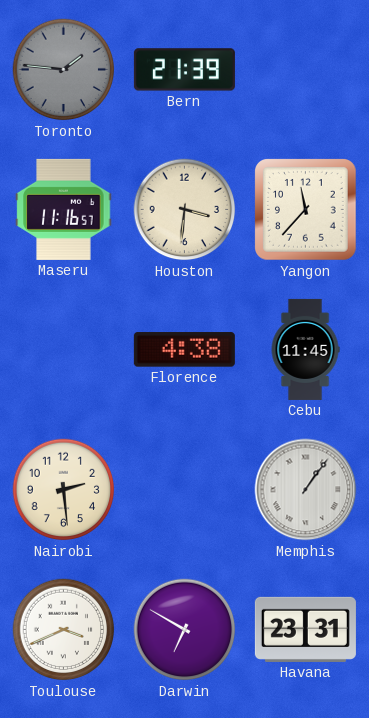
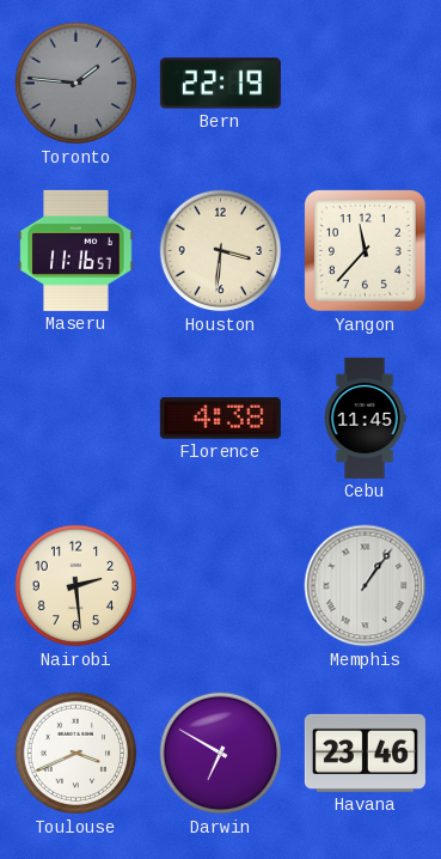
Bern: 21:39 -> 22:19
Havana: 23:31 -> 23:46
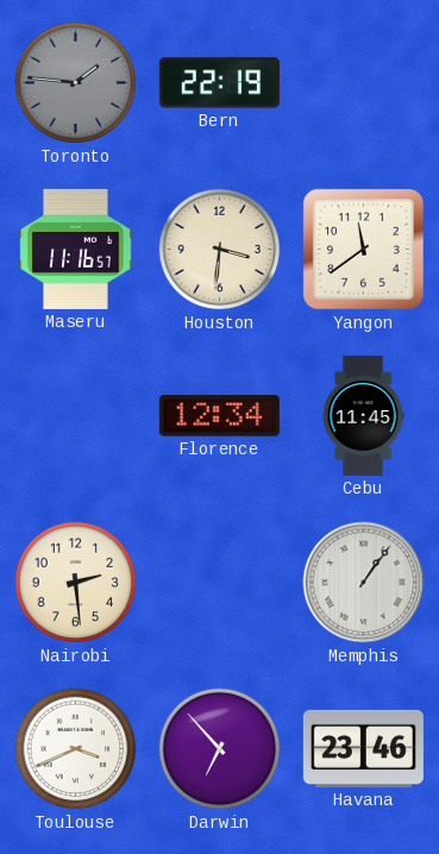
Yangon: 11:37 -> 11:39
Florence: 4:38 -> 12:34
Darwin: 6:50 -> 6:53
